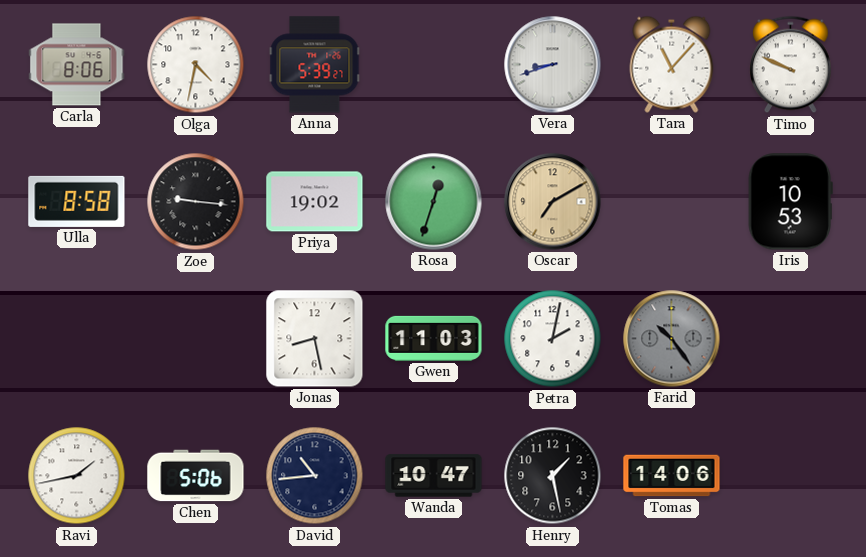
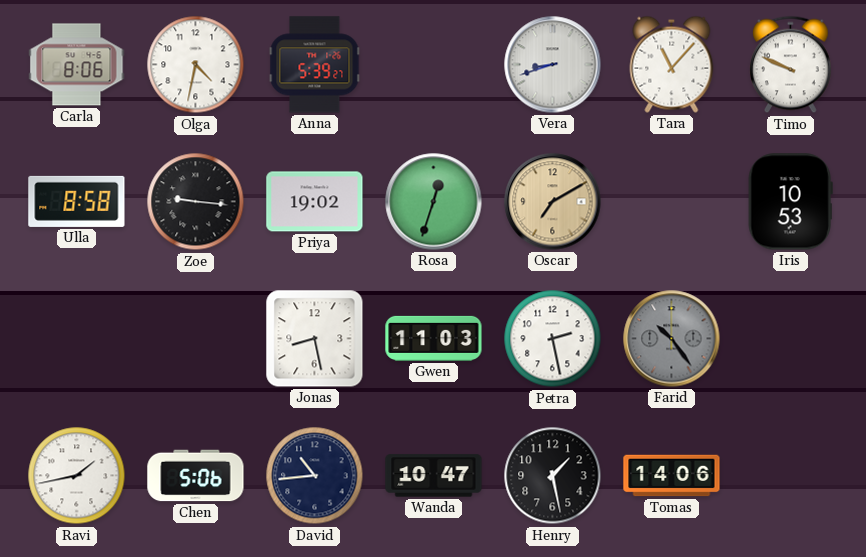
Petra: 2:02 -> 2:28
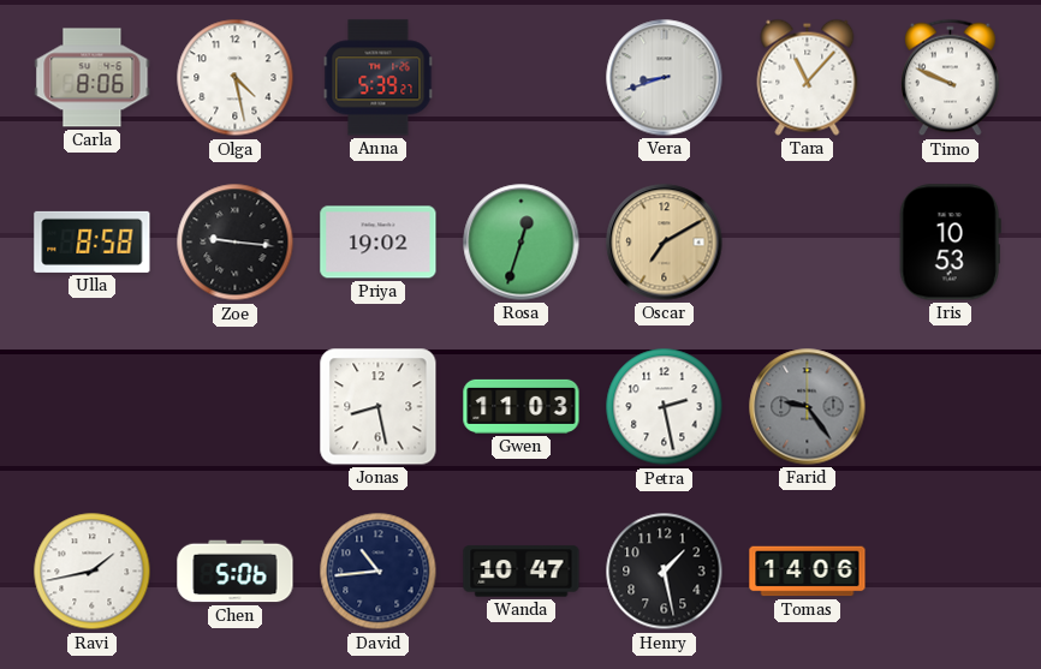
Olga: 4:32 -> 4:28
Farid: 10:24 -> 9:24
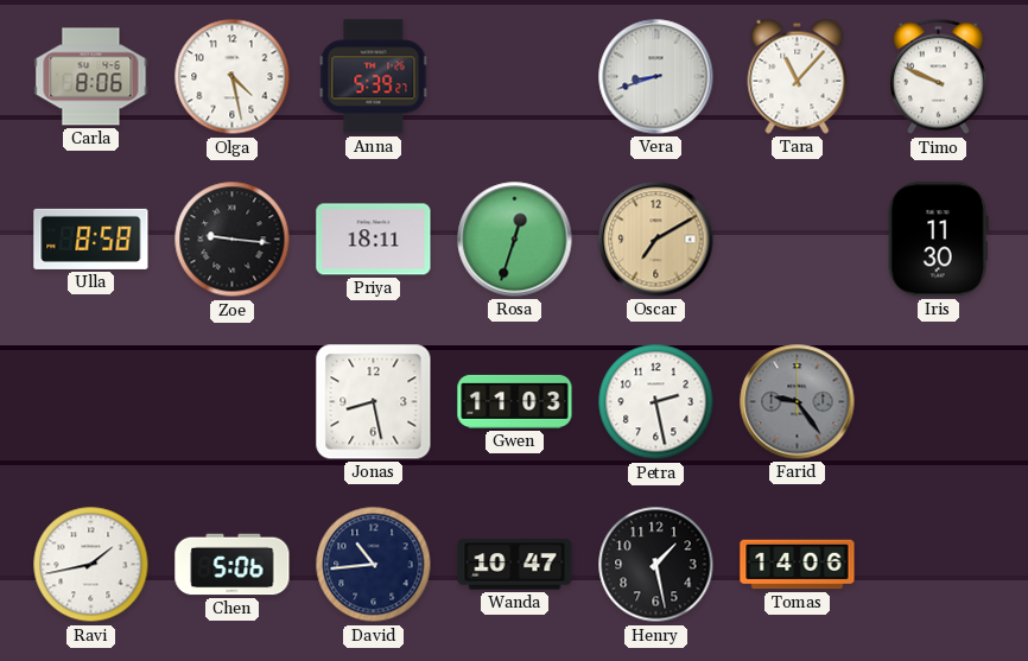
Priya: 19:02 -> 18:11
Iris: 10:53 -> 11:30
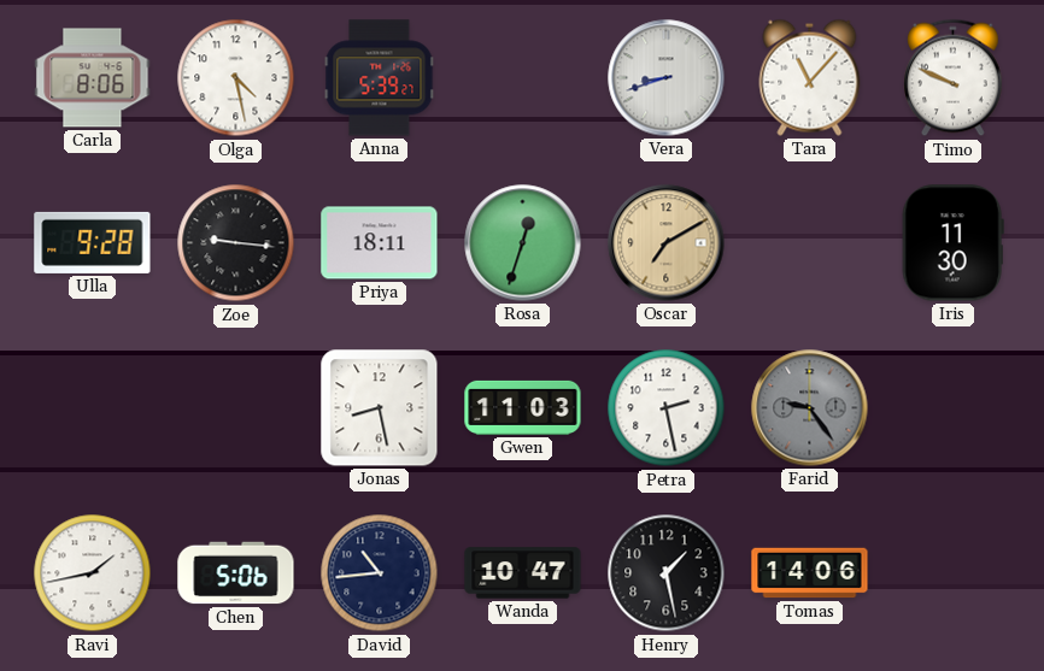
Ulla: 8:58 -> 9:28
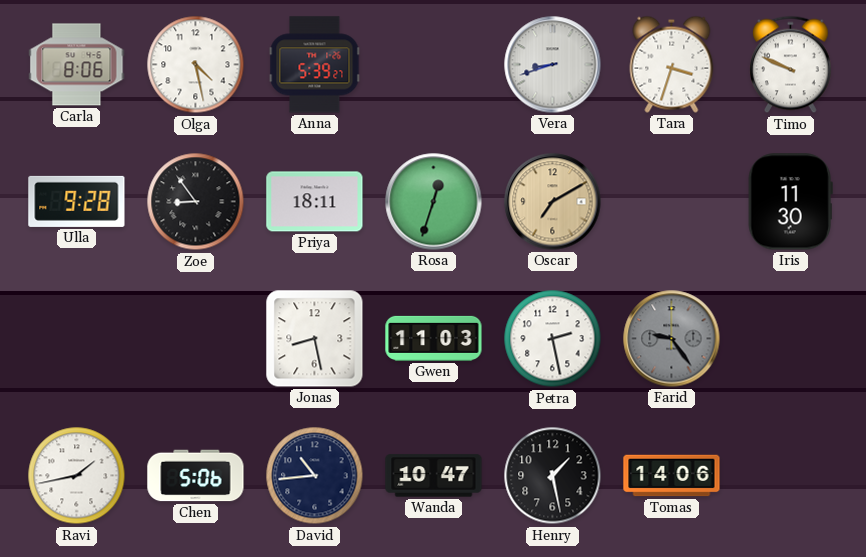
Tara: 11:07 -> 3:33
Zoe: 9:16 -> 8:54
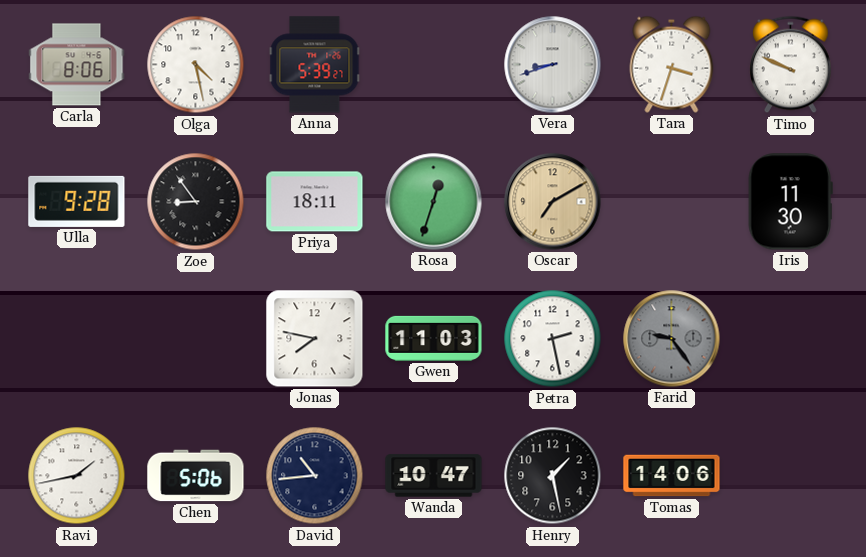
Jonas: 8:28 -> 7:47
